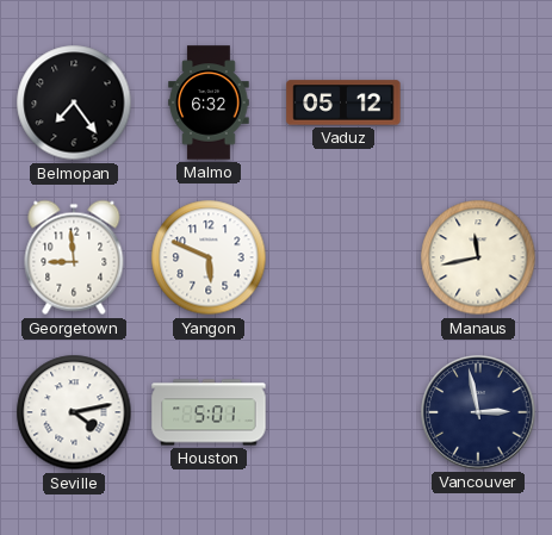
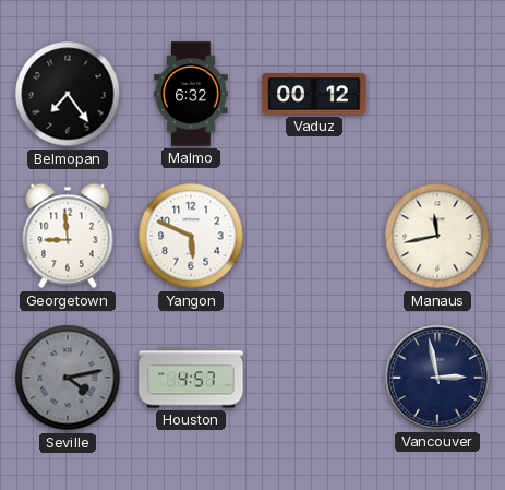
Vaduz: 05:12 -> 00:12
Seville dial: white -> grey
Houston: 5:01 -> 4:57
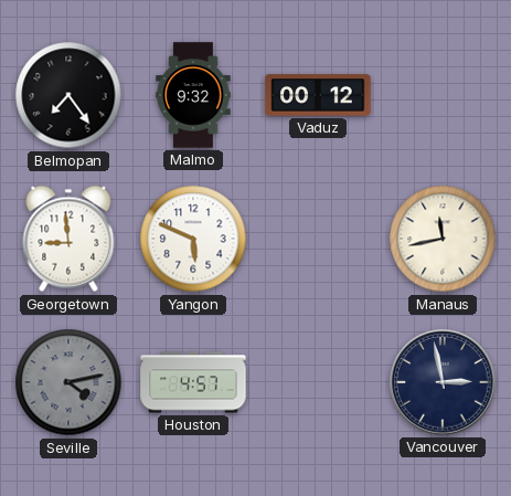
Malmo: 6:32 -> 9:32
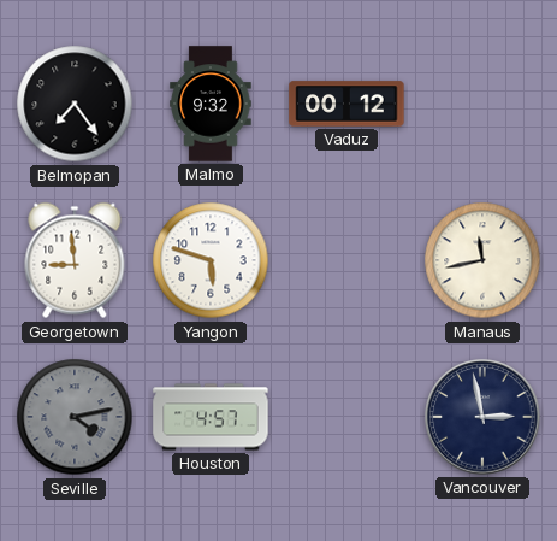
Yangon: 5:49 -> 5:48
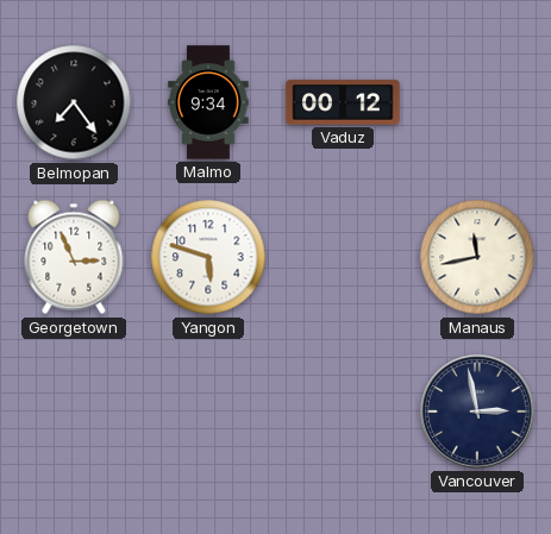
Malmo: 9:32 -> 9:34
Georgetown: 8:59 -> 2:56
Seville: 4:13 -> none
Houston: 4:57 -> none
